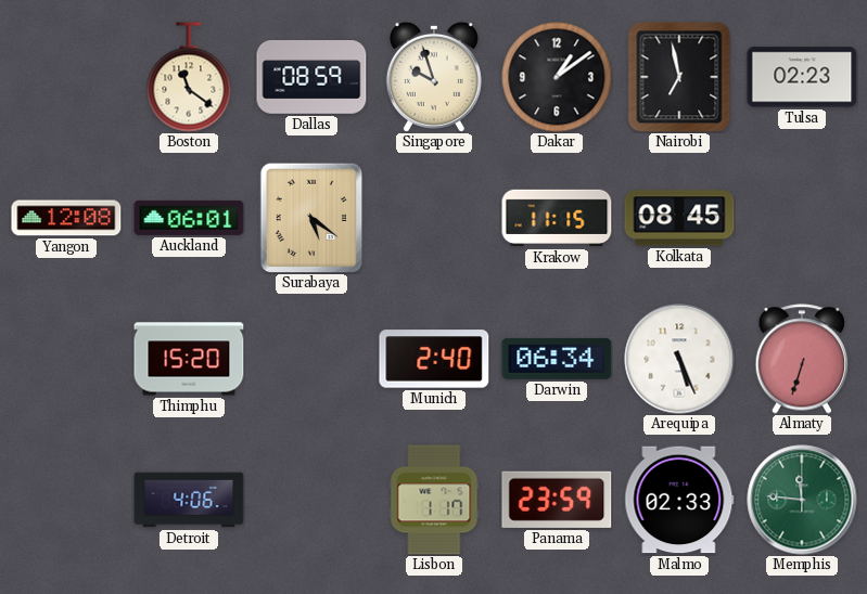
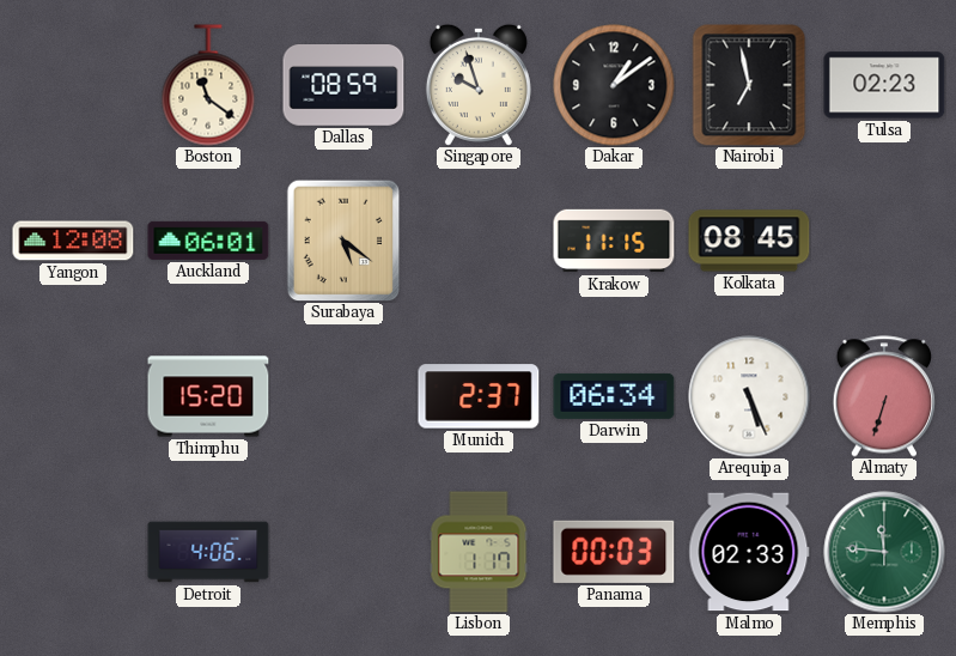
Munich: 2:40 -> 2:37
Panama: 23:59 -> 00:03
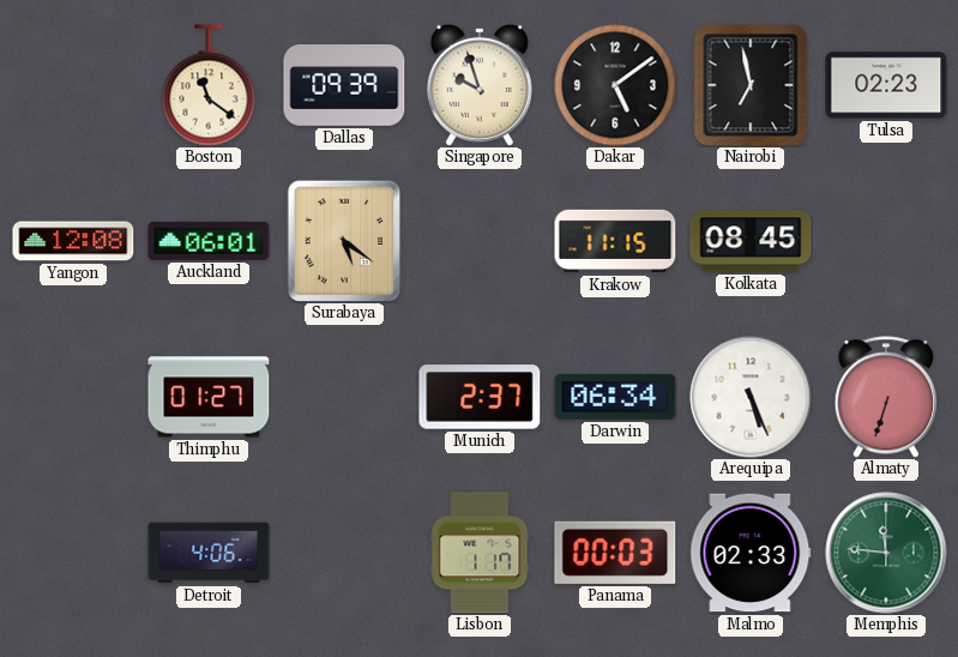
Dallas: 08:59 -> 09:39
Dakar: 1:09 -> 5:09
Thimphu: 15:20 -> 01:27
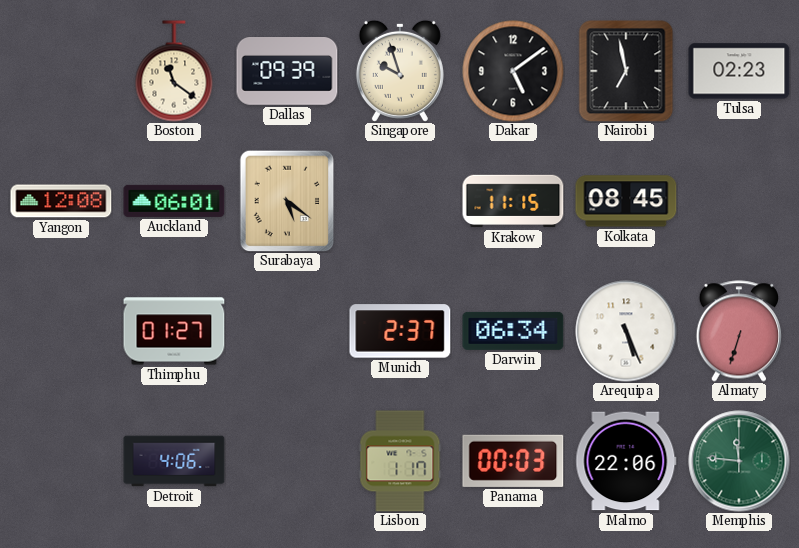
Malmo: 02:33 -> 22:06
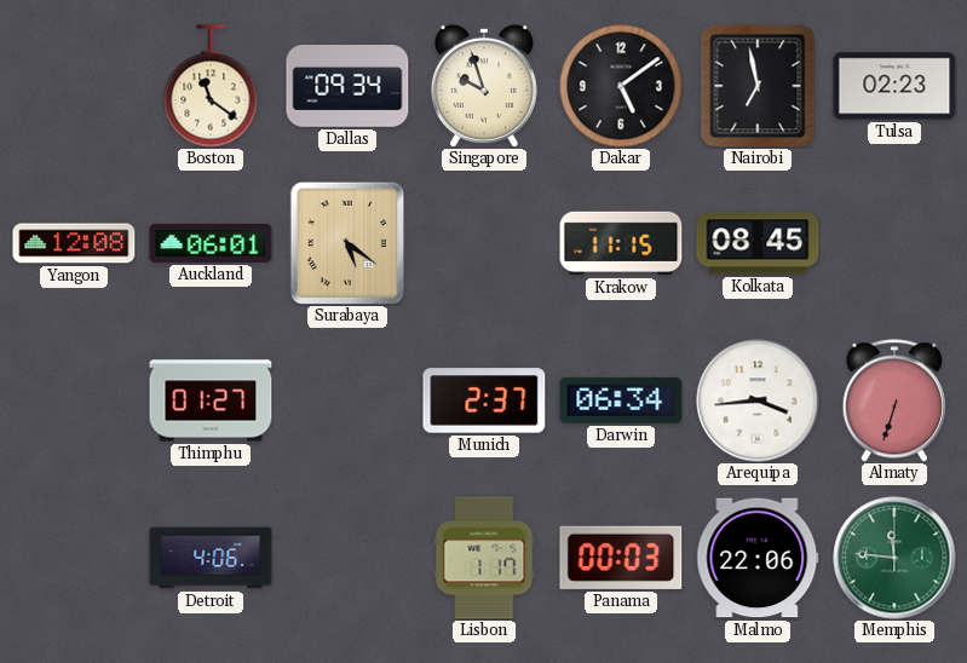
Dallas: 09:39 -> 09:34
Arequipa: 5:26 -> 3:44
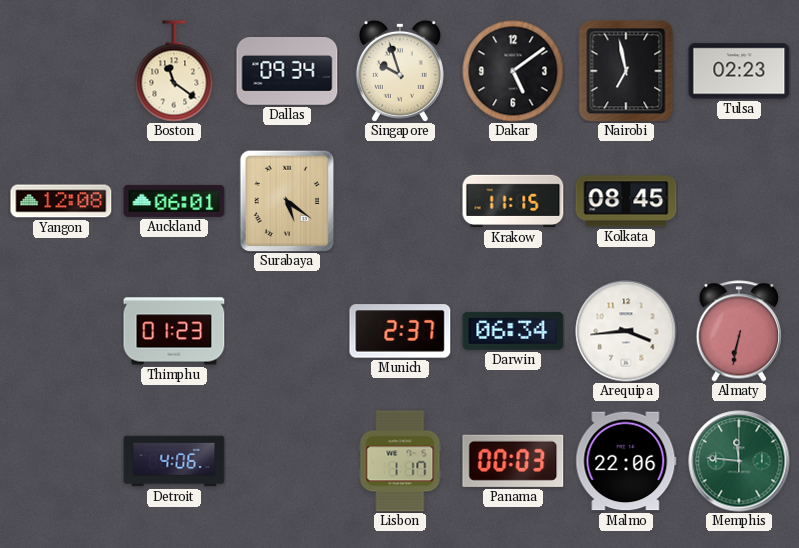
Thimphu: 01:27 -> 01:23
Almaty: 6:33 -> 6:32
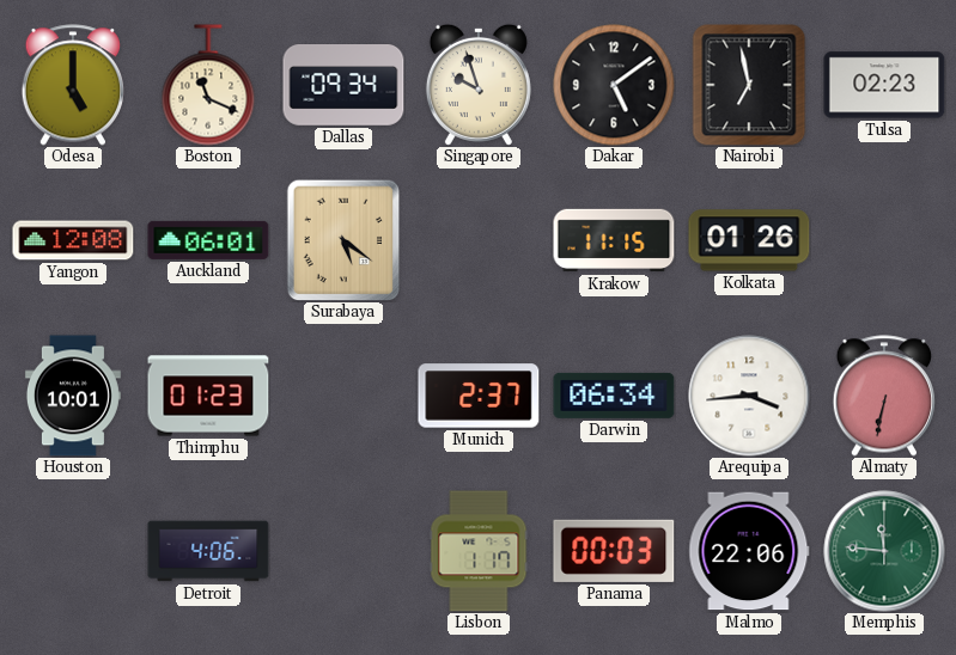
Odesa: none -> 5:00
Boston: 11:21 -> 11:19
Kolkata: 08:45 -> 01:26
Houston: none -> 10:01
